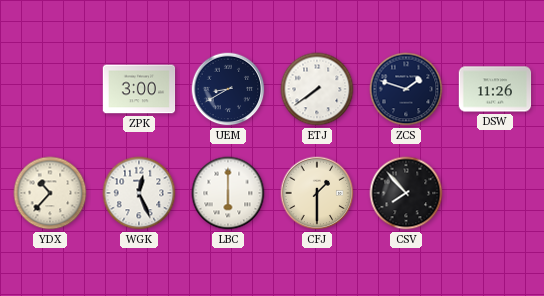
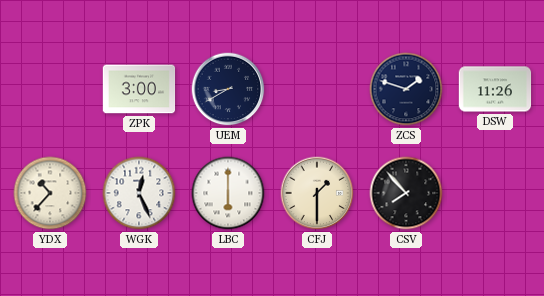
ETJ: 7:39 -> none
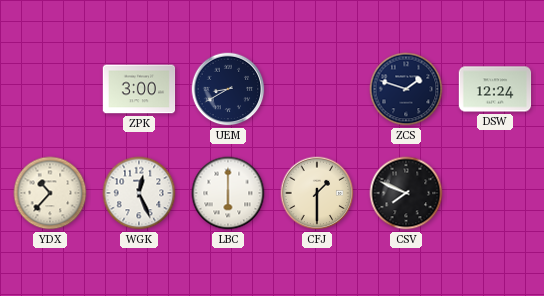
DSW: 11:26 -> 12:24
CSV: 7:53 -> 7:49
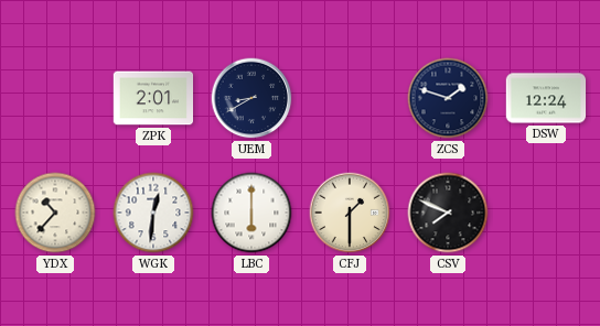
ZPK: 3:00 -> 2:01
WGK: 12:26 -> 12:31
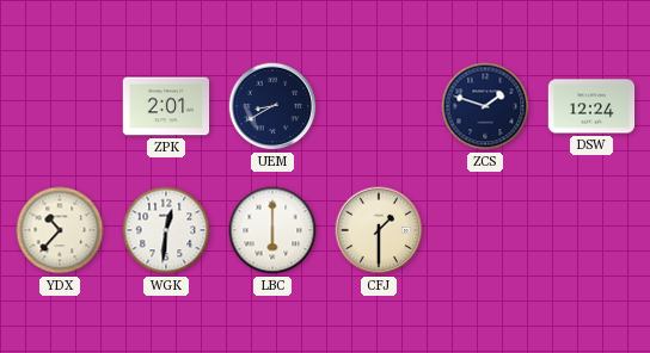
CSV: 7:49 -> none
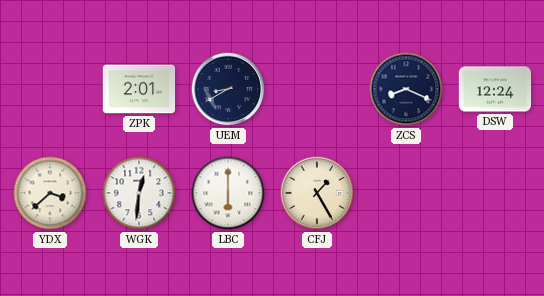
ZCS: 1:48 -> 8:19
YDX: 10:37 -> 3:38
CFJ: 1:30 -> 1:25
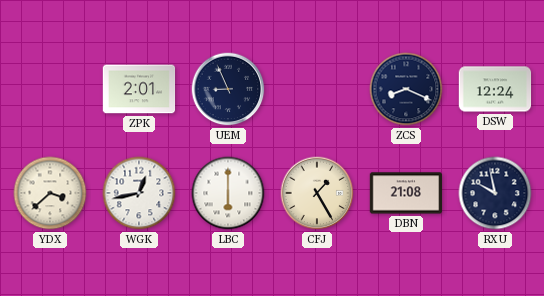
UEM: 8:40 -> 8:56
WGK: 12:31 -> 12:43
DBN: none -> 21:08
RXU: none -> 9:58
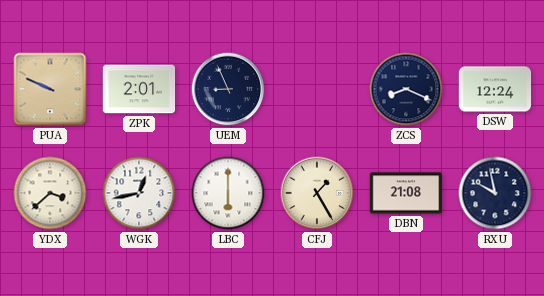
PUA: none -> 9:49
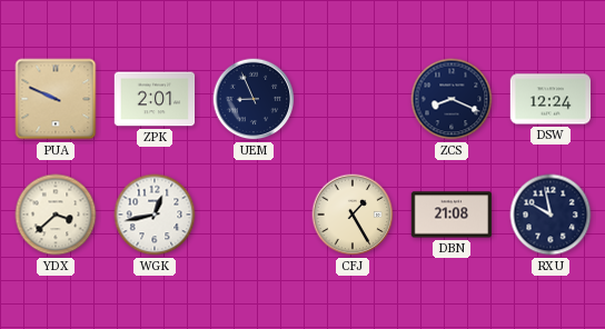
LBC: 6:00 -> none
